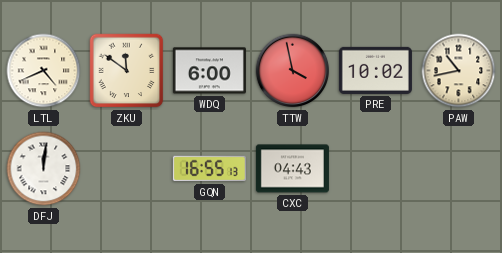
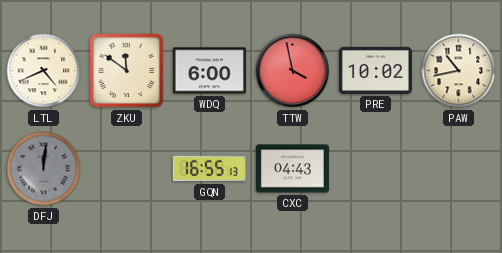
DFJ dial: white -> grey
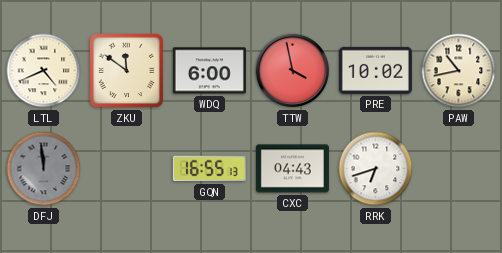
DFJ: 12:01 -> 11:59
RRK: none -> 6:42
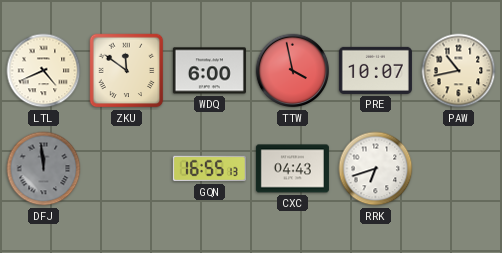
PRE: 10:02 -> 10:07
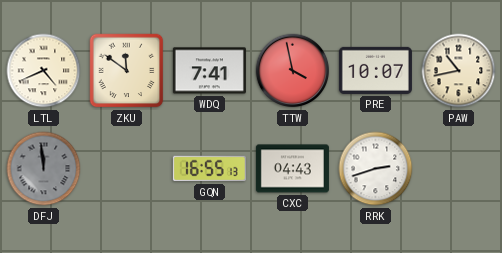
WDQ: 6:00 -> 7:41
RRK: 6:42 -> 2:42
